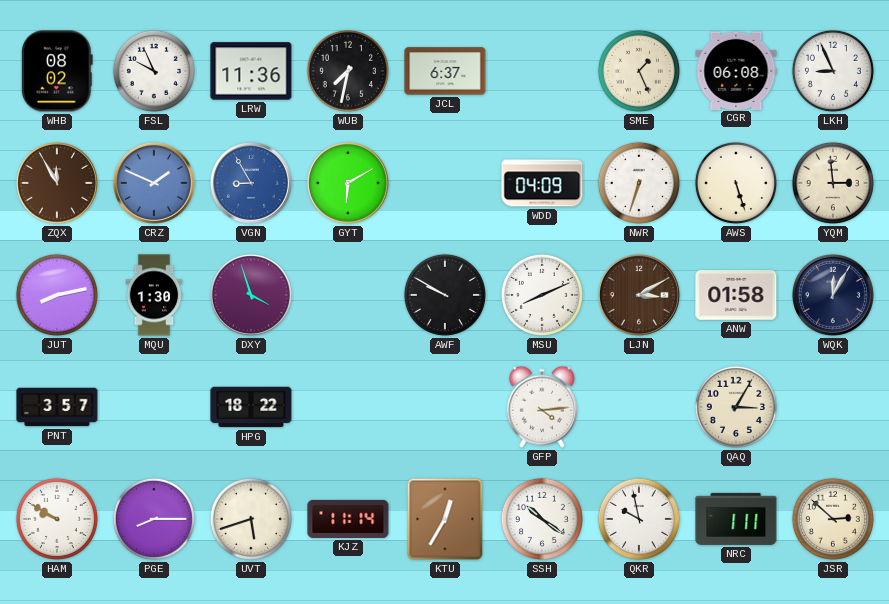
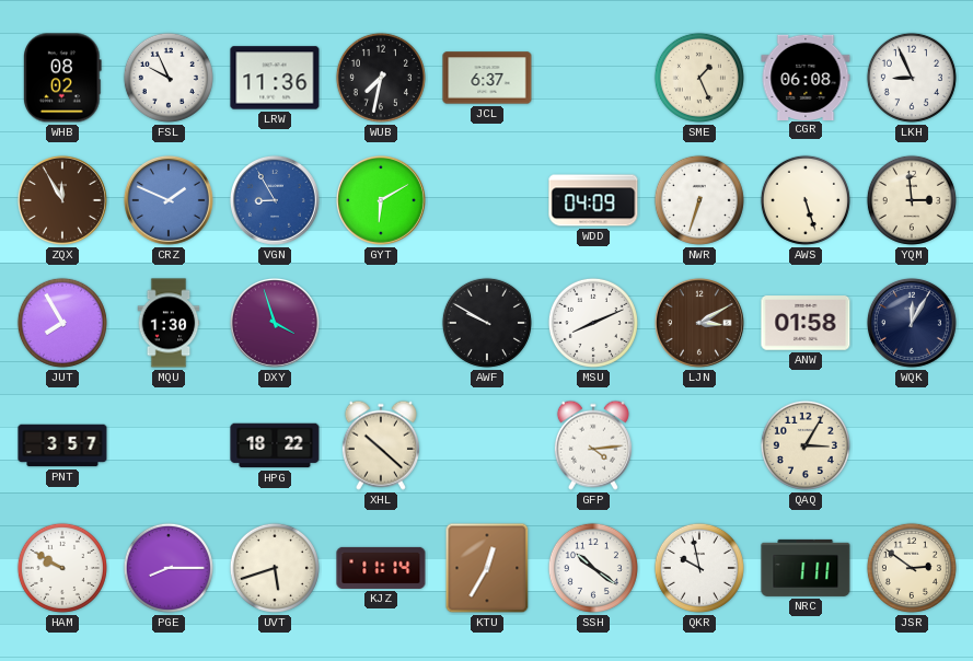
JUT: 8:13 -> 7:55
XHL: none -> 10:22
JSR: 2:52 -> 2:51
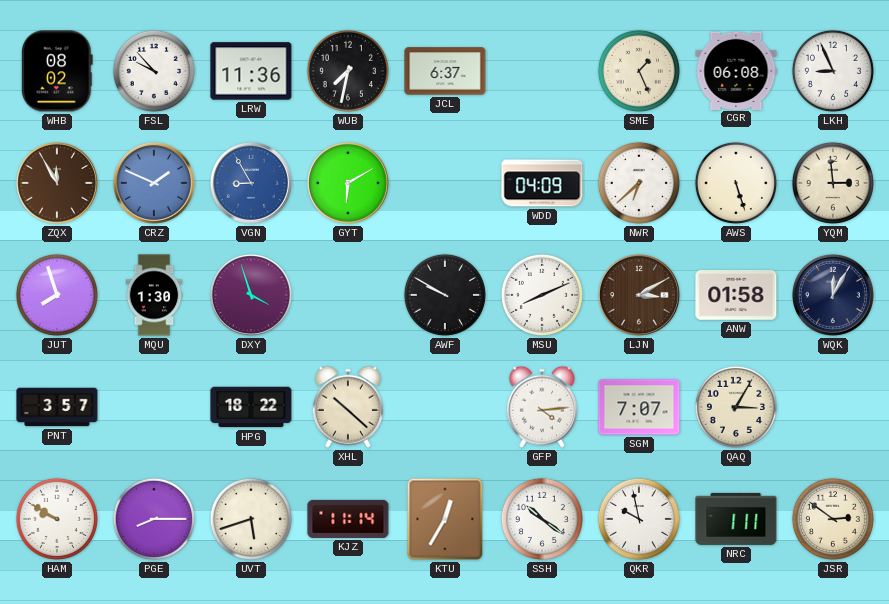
FSL: 9:56 -> 9:53
NWR: 6:33 -> 6:38
JUT: 7:55 -> 7:57
SGM: none -> 7:07
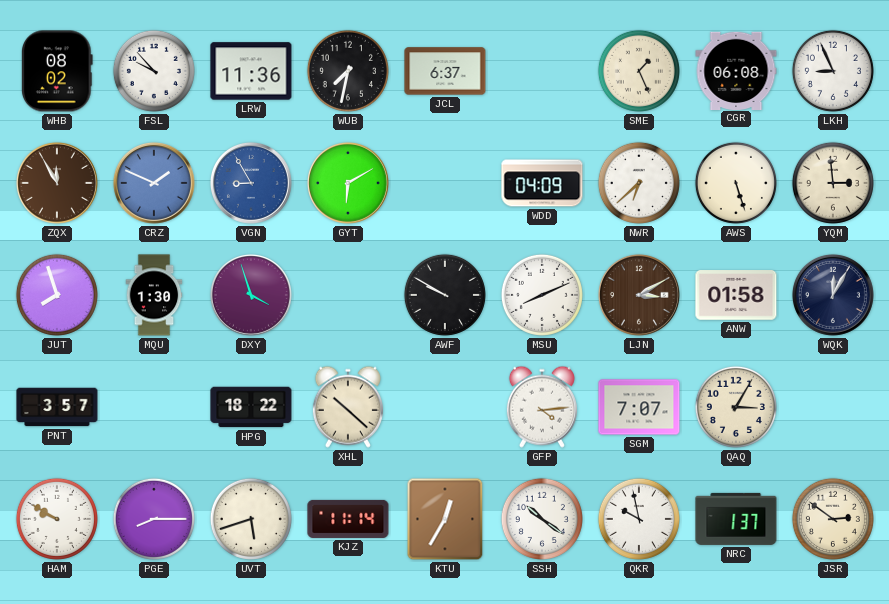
NRC: 1:11 -> 1:37
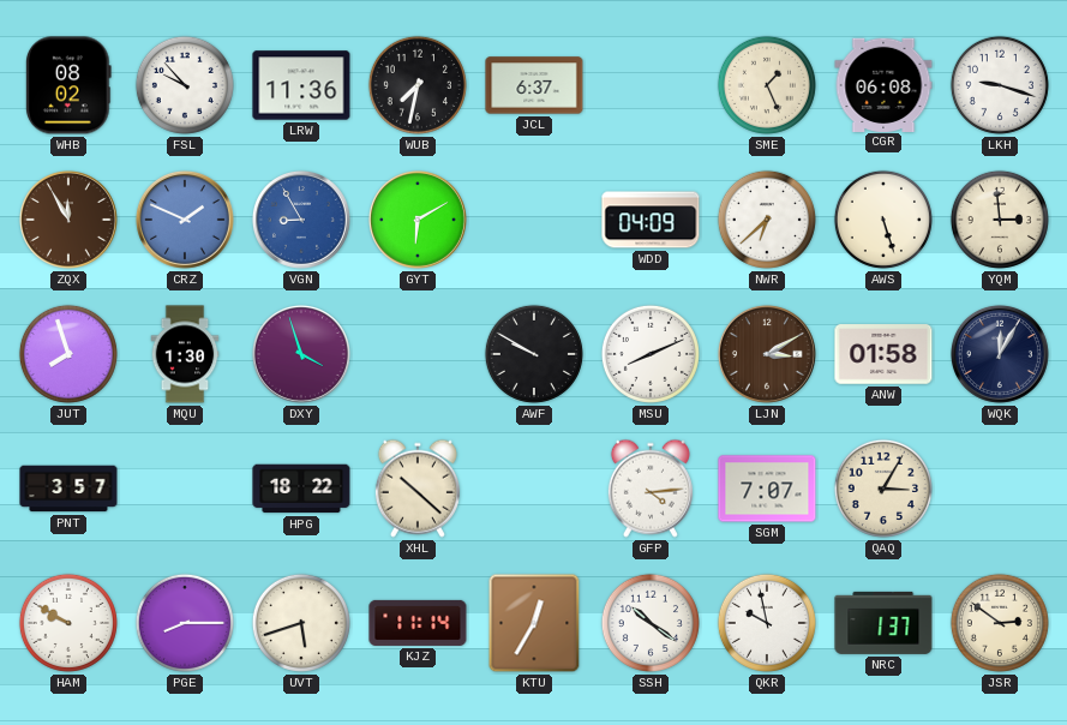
LKH: 8:56 -> 9:18
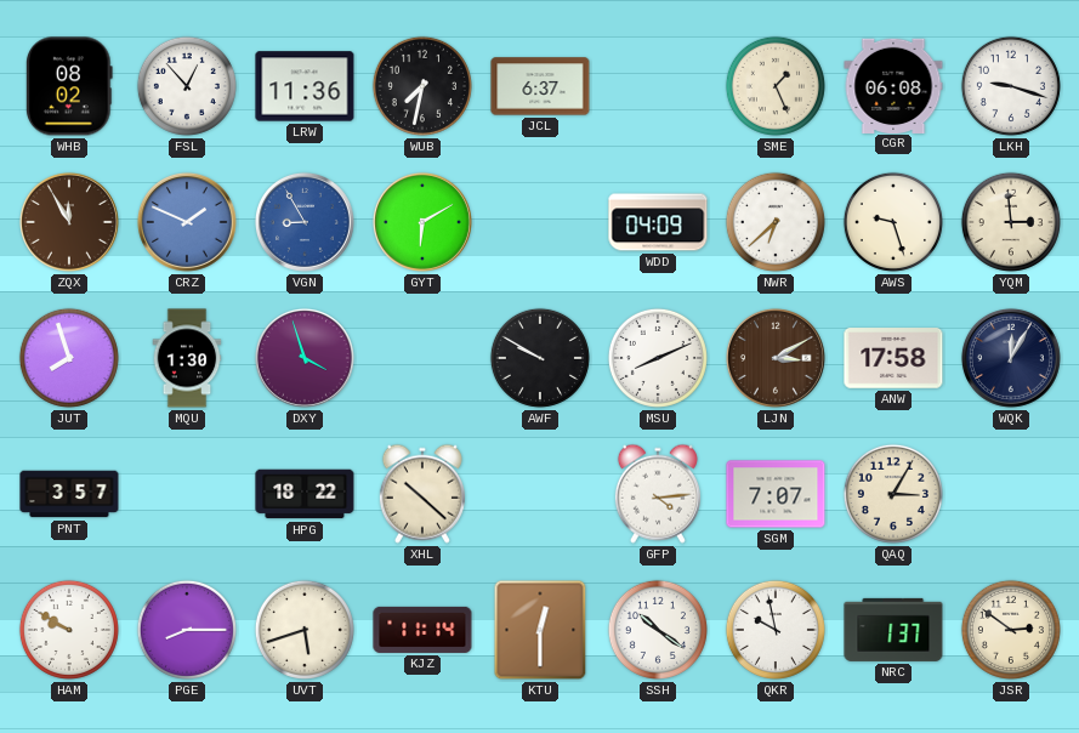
FSL: 9:53 -> 12:53
AWS: 5:27 -> 9:27
ANW: 01:58 -> 17:58
KTU: 12:35 -> 12:30
